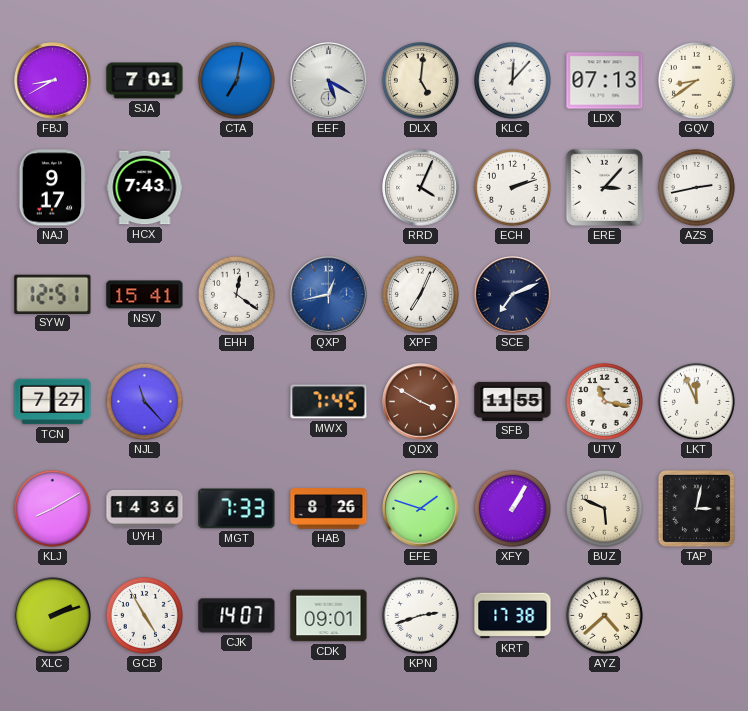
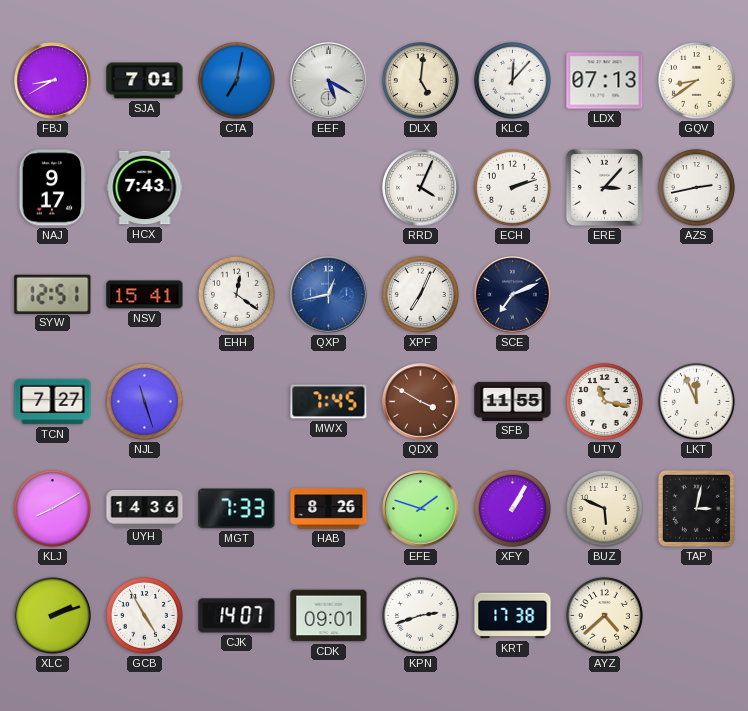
NJL: 11:23 -> 11:27
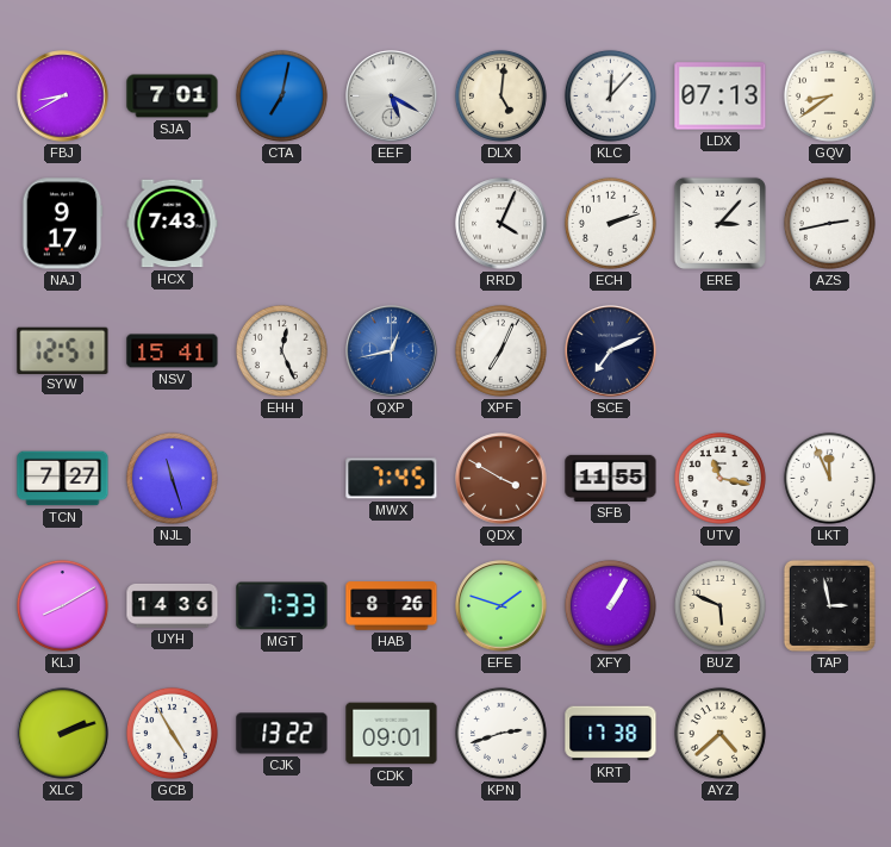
EHH: 12:21 -> 12:26
TAP: 3:02 -> 2:58
CJK: 14:07 -> 13:22
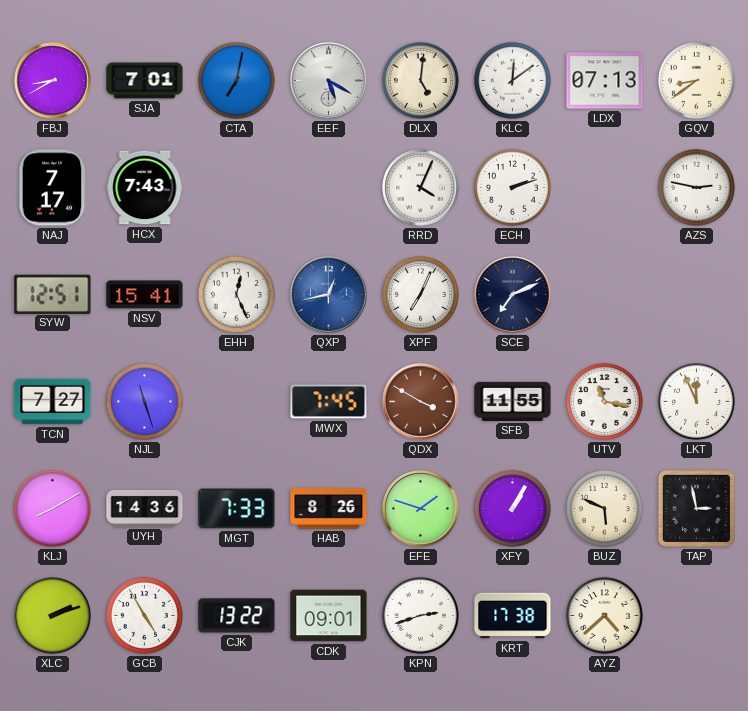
KLC: 12:07 -> 12:09
NAJ: 9:17 -> 7:17
ERE: 3:07 -> none
AZS: 2:43 -> 2:47
